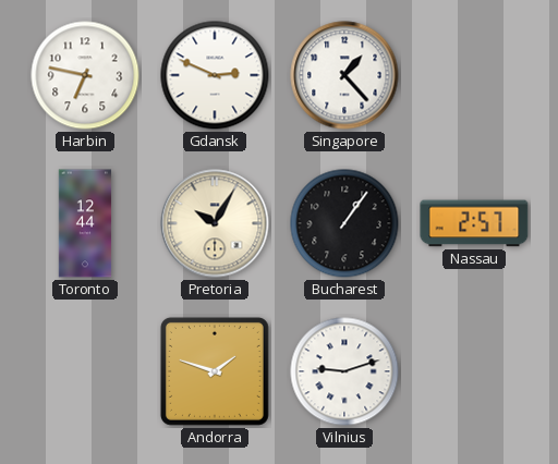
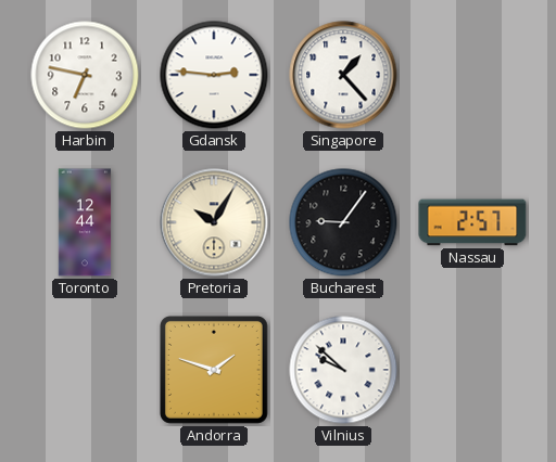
Gdansk: 2:49 -> 2:46
Bucharest: 1:06 -> 9:06
Vilnius: 9:12 -> 9:52
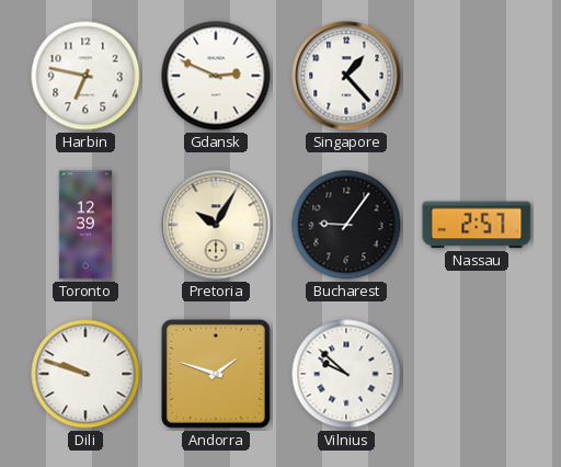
Gdansk: 2:46 -> 2:49
Toronto: 12:44 -> 12:39
Dili: none -> 9:48
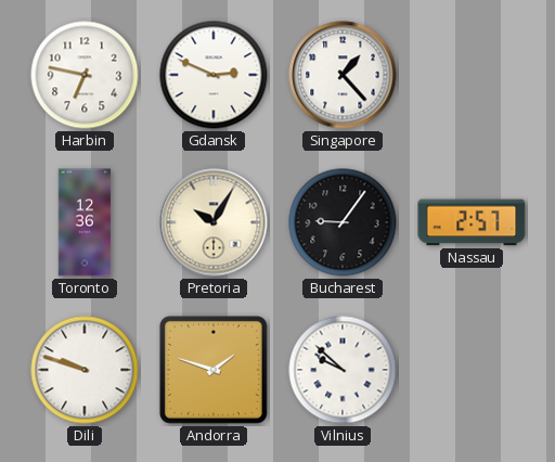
Toronto: 12:39 -> 12:36
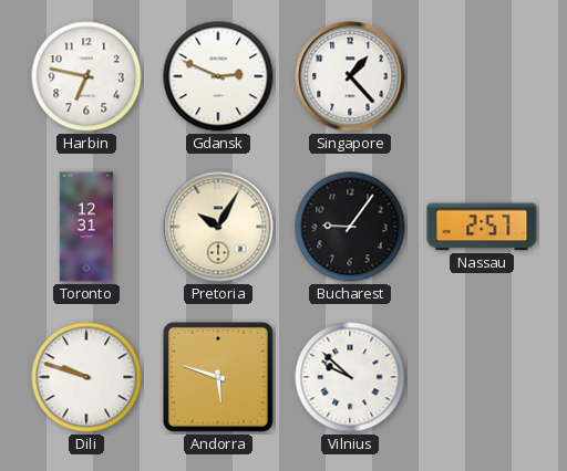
Toronto: 12:36 -> 12:31
Andorra: 1:48 -> 5:48
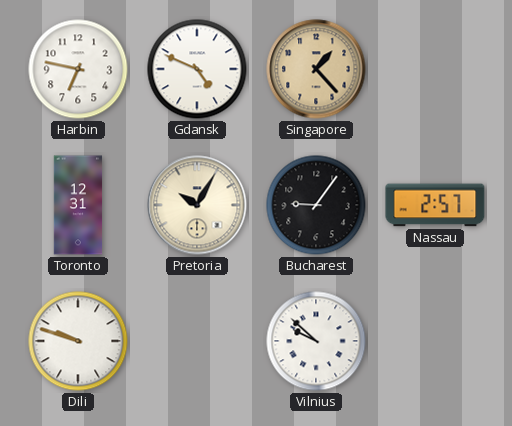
Gdansk: 2:49 -> 4:49
Singapore dial: white -> champagne
Andorra: 5:48 -> none
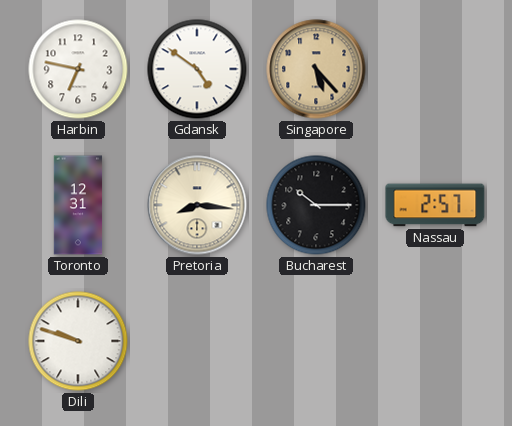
Gdansk: 4:49 -> 4:51
Singapore: 1:23 -> 5:23
Pretoria: 10:05 -> 8:16
Bucharest: 9:06 -> 10:15
Vilnius: 9:52 -> none
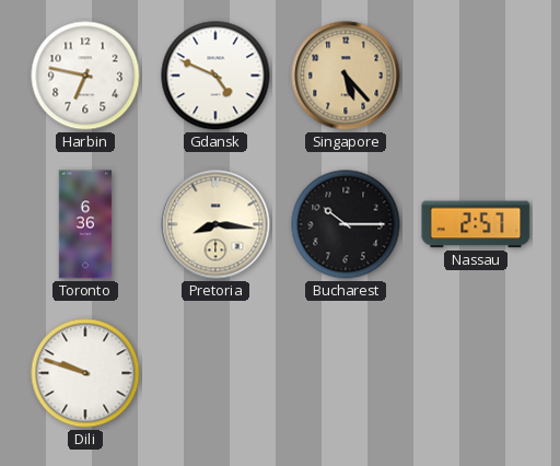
Gdansk: 4:51 -> 4:49
Toronto: 12:31 -> 6:36
